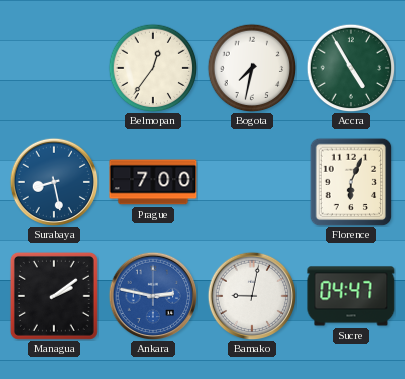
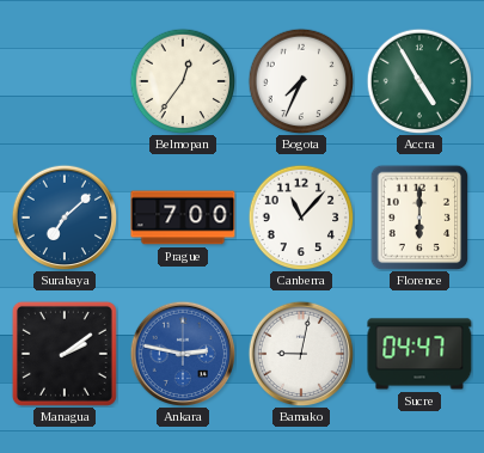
Bogota: 7:32 -> 7:34
Surabaya: 8:28 -> 7:08
Canberra: none -> 11:07
Florence: 6:04 -> 6:00
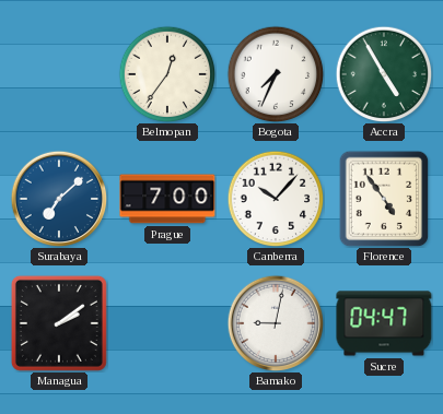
Canberra: 11:07 -> 10:07
Florence: 6:00 -> 4:54
Ankara: 2:47 -> none
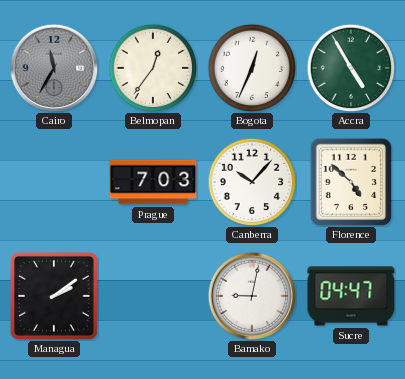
Cairo: none -> 11:35
Bogota: 7:34 -> 12:34
Surabaya: 7:08 -> none
Prague: 7:00 -> 7:03
Florence: 4:54 -> 4:52
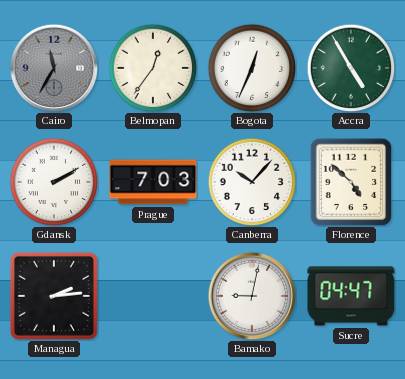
Gdansk: none -> 2:10
Managua: 2:09 -> 2:14
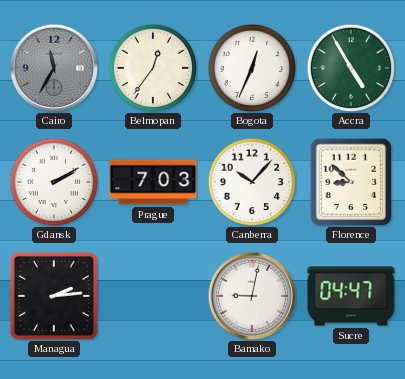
Florence: 4:52 -> 8:52
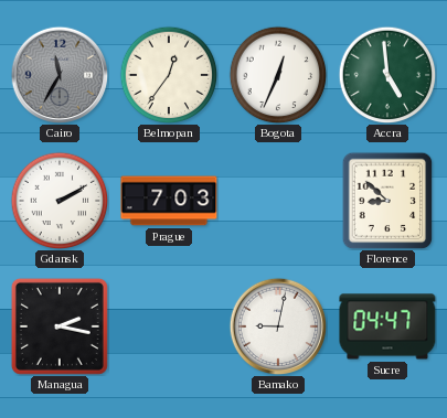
Accra: 4:55 -> 4:59
Canberra: 10:07 -> none
Managua: 2:14 -> 2:17
